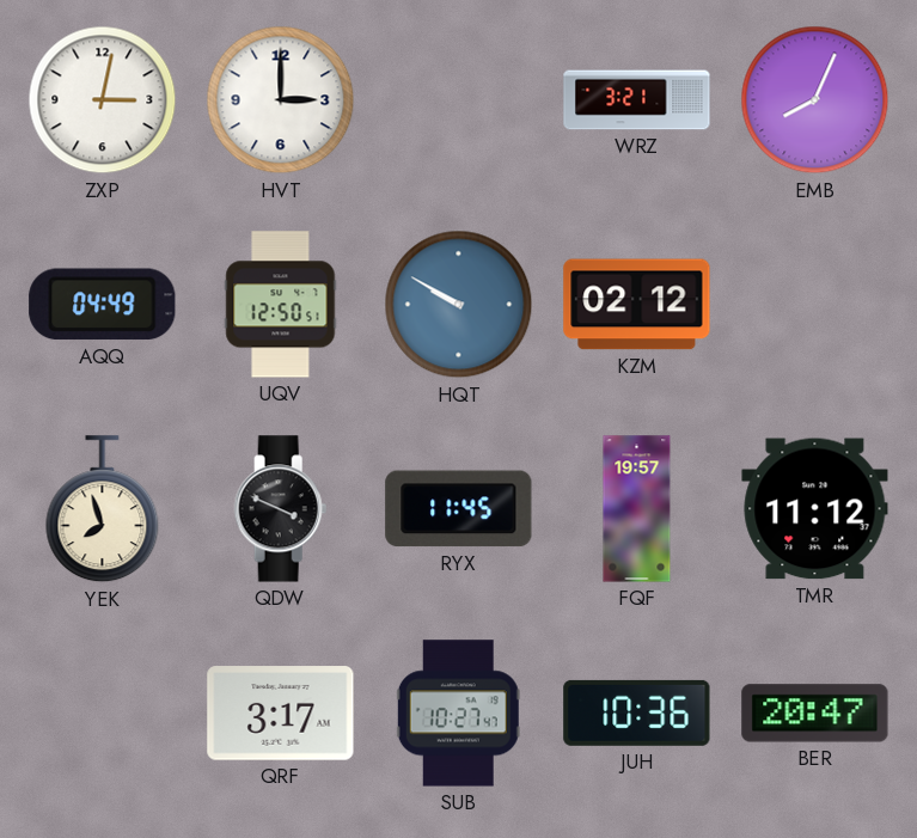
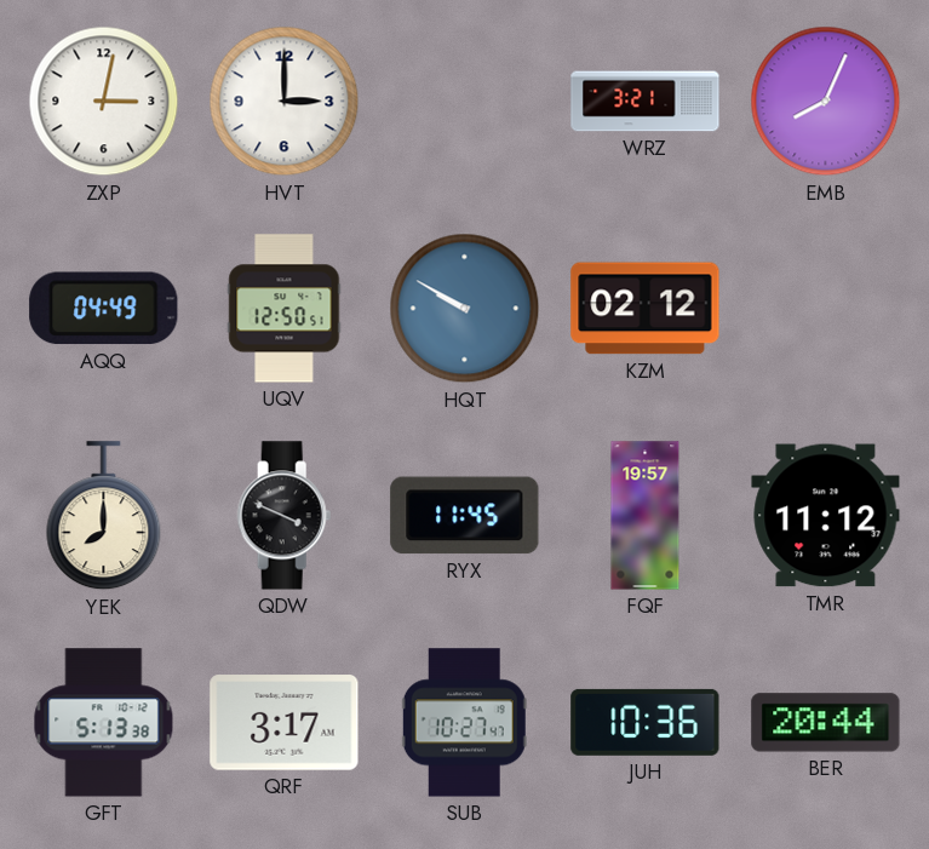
YEK: 7:57 -> 8:00
GFT: none -> 5:13
BER: 20:47 -> 20:44
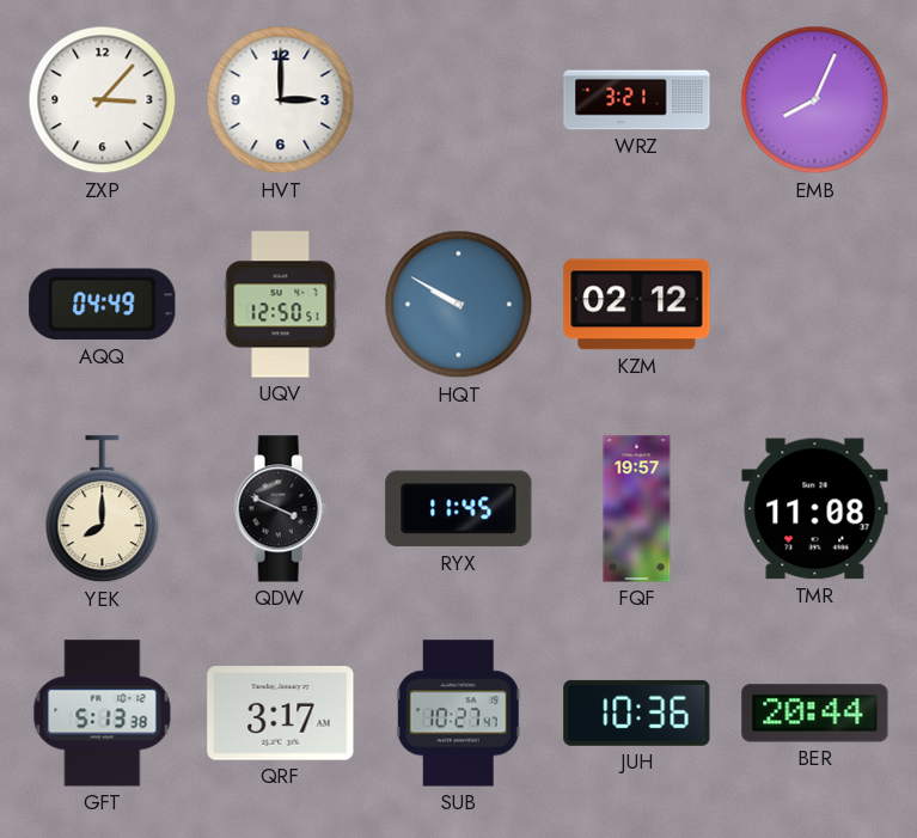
ZXP: 3:02 -> 3:07
TMR: 11:12 -> 11:08
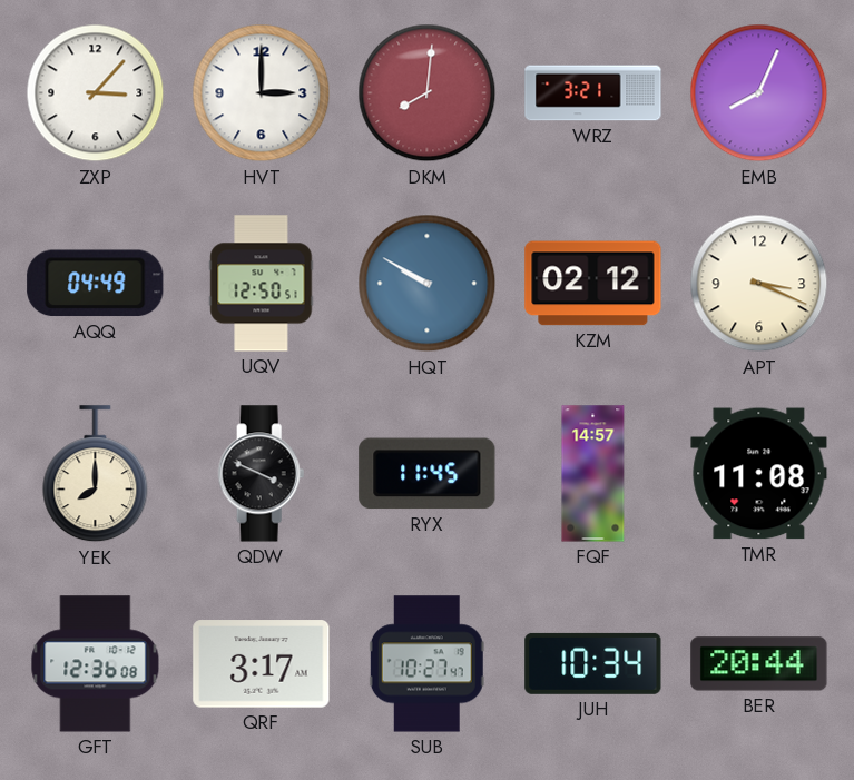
DKM: none -> 8:01
APT: none -> 3:19
FQF: 19:57 -> 14:57
GFT: 5:13 -> 12:36
JUH: 10:36 -> 10:34
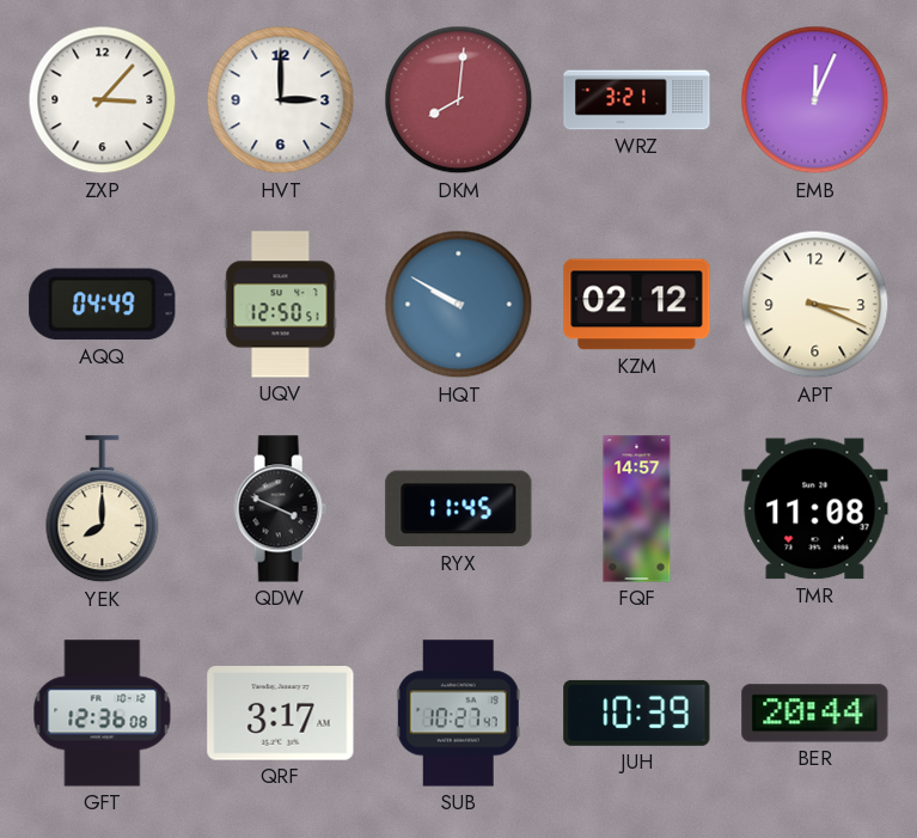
EMB: 8:04 -> 12:04
JUH: 10:34 -> 10:39
